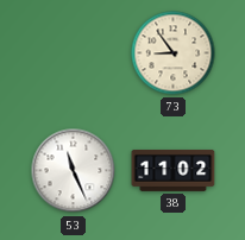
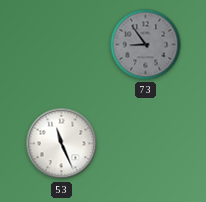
73 dial: cream -> grey
38: 11:02 -> none
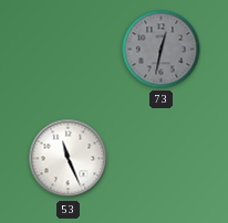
73: 8:54 -> 12:32
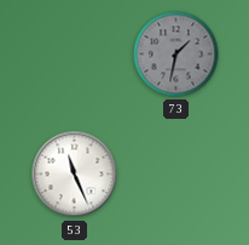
73: 12:32 -> 1:32
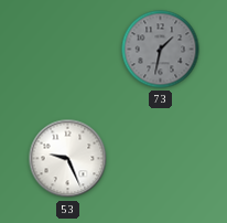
53: 11:26 -> 9:26
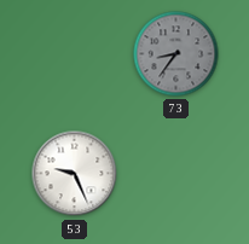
73: 1:32 -> 8:36
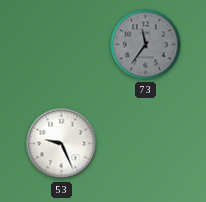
73: 8:36 -> 11:36
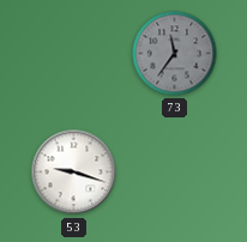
53: 9:26 -> 9:18
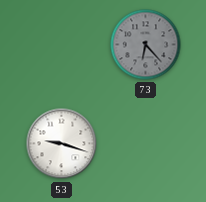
73: 11:36 -> 6:23
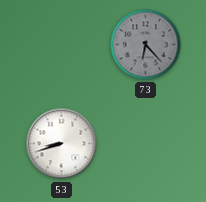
53: 9:18 -> 8:42
